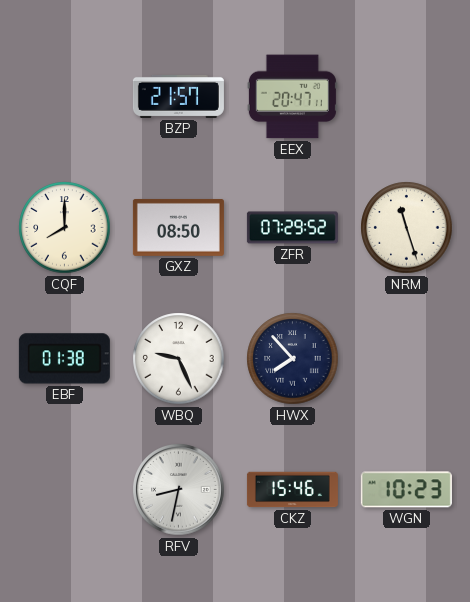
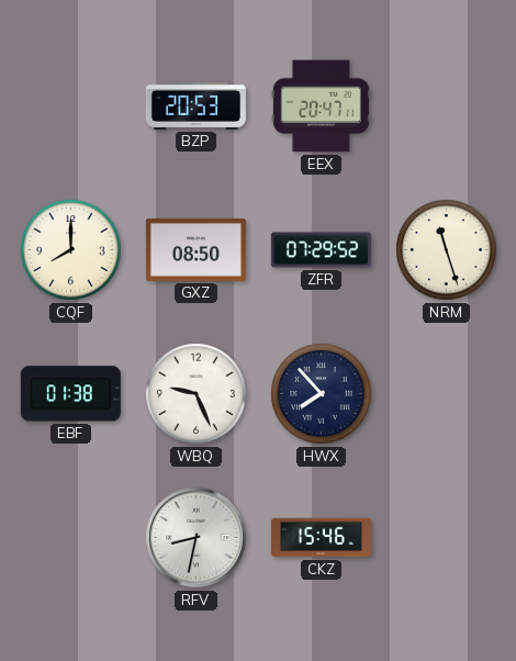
BZP: 21:57 -> 20:53
WGN: 10:23 -> none
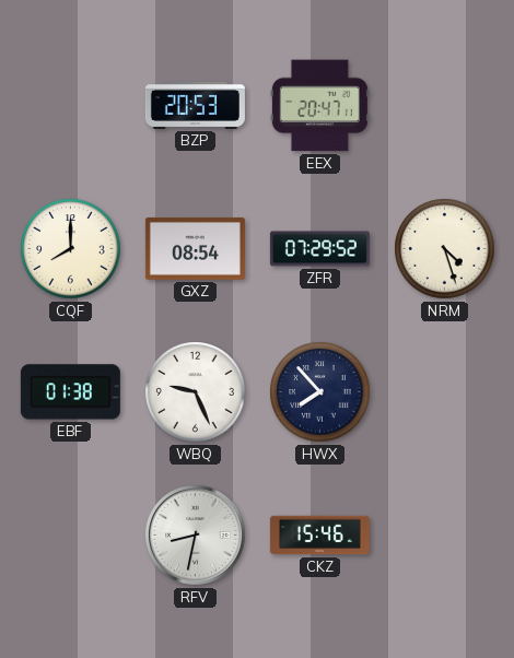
GXZ: 08:50 -> 08:54
NRM: 11:27 -> 4:27
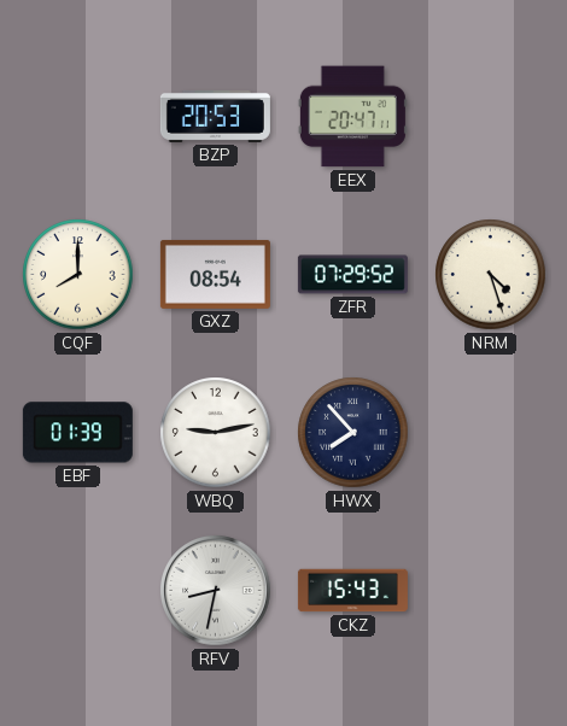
EBF: 01:38 -> 01:39
WBQ: 9:26 -> 9:13
CKZ: 15:46 -> 15:43
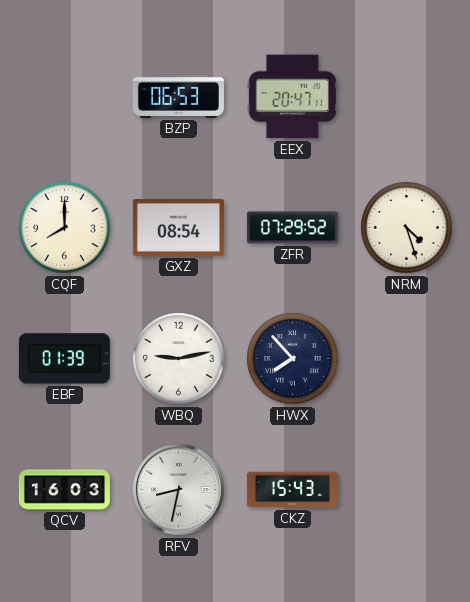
BZP: 20:53 -> 06:53
QCV: none -> 16:03
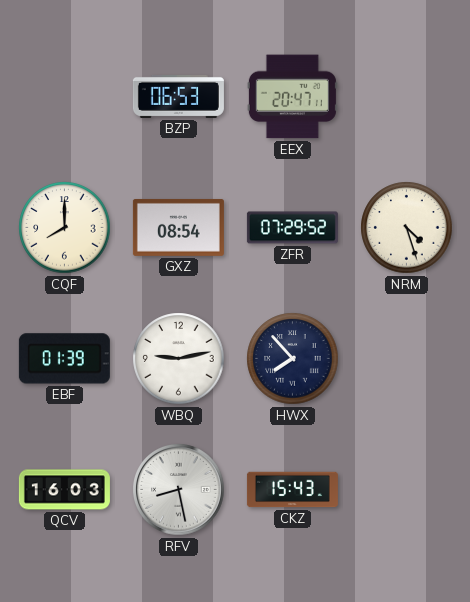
RFV: 8:32 -> 8:28
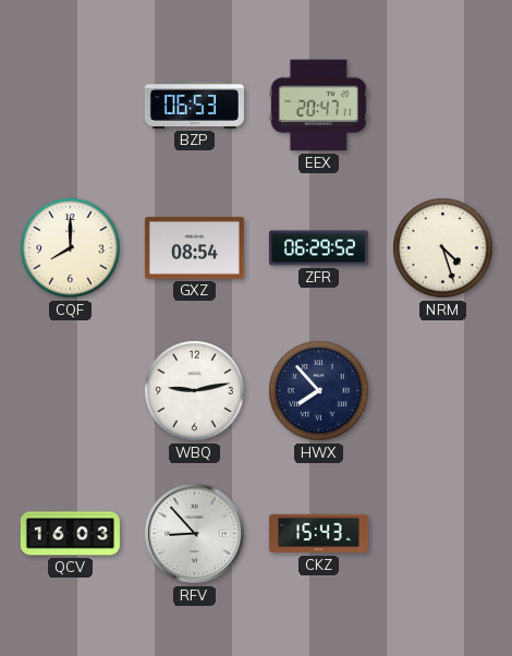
ZFR: 07:29 -> 06:29
EBF: 01:39 -> none
RFV: 8:28 -> 8:53
